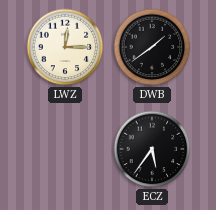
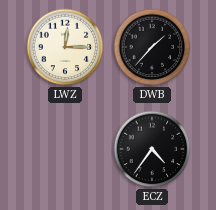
DWB: 1:39 -> 1:37
ECZ: 5:36 -> 4:36
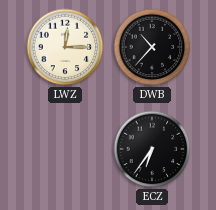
DWB: 1:37 -> 10:37
ECZ: 4:36 -> 6:36
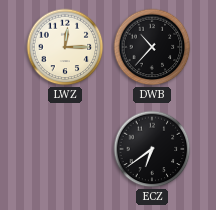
ECZ: 6:36 -> 6:39
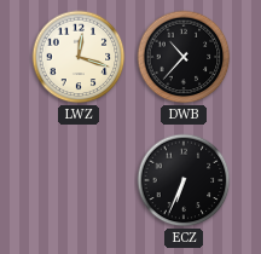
LWZ: 12:15 -> 12:18
ECZ: 6:39 -> 6:34
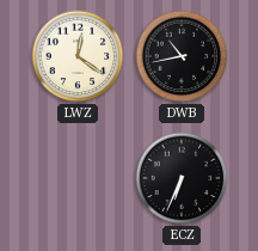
LWZ: 12:18 -> 12:21
DWB: 10:37 -> 10:43
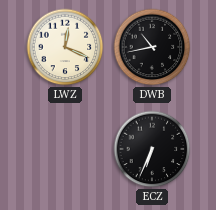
LWZ: 12:21 -> 12:19
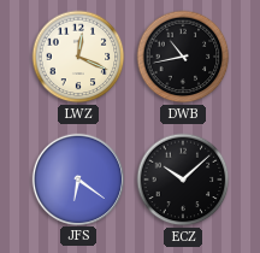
JFS: none -> 6:21
ECZ: 6:34 -> 10:08
